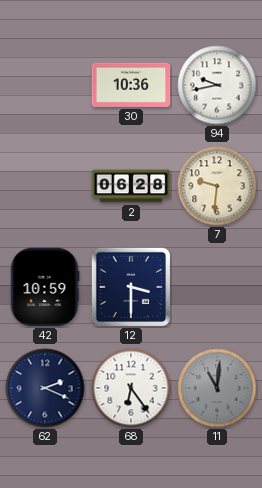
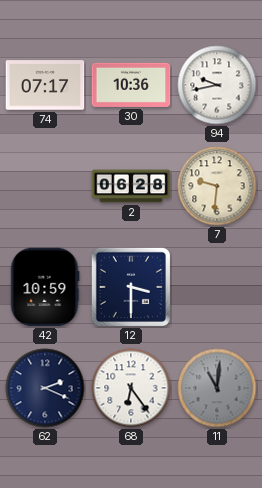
74: none -> 07:17
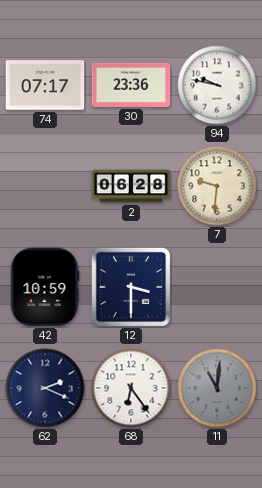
30: 10:36 -> 23:36
94: 9:43 -> 9:47
